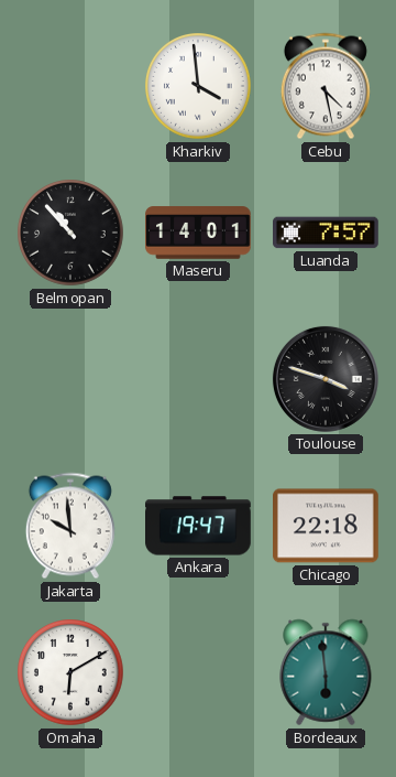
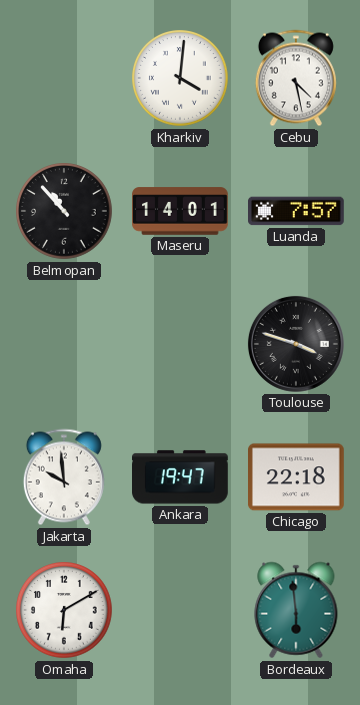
Kharkiv: 3:59 -> 4:01
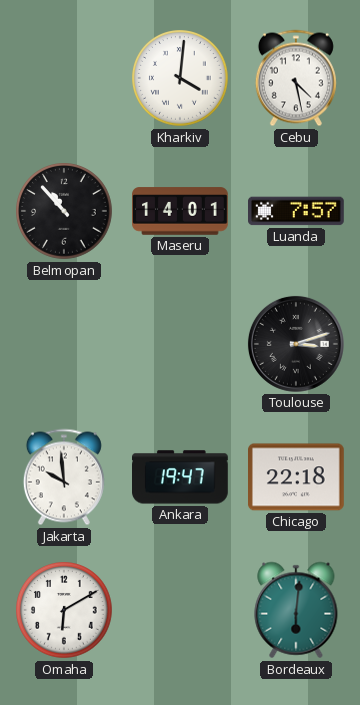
Toulouse: 3:48 -> 3:12
Bordeaux: 5:59 -> 6:01
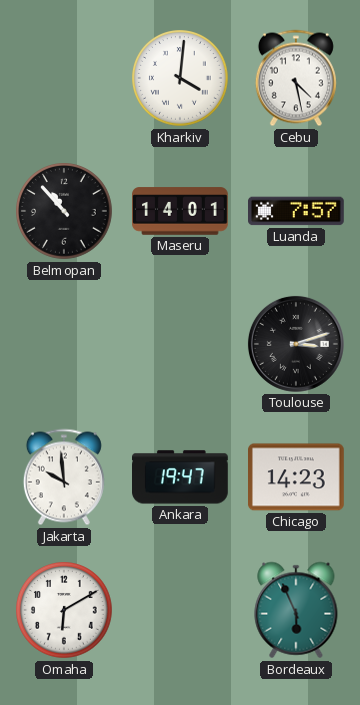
Chicago: 22:18 -> 14:23
Bordeaux: 6:01 -> 5:56
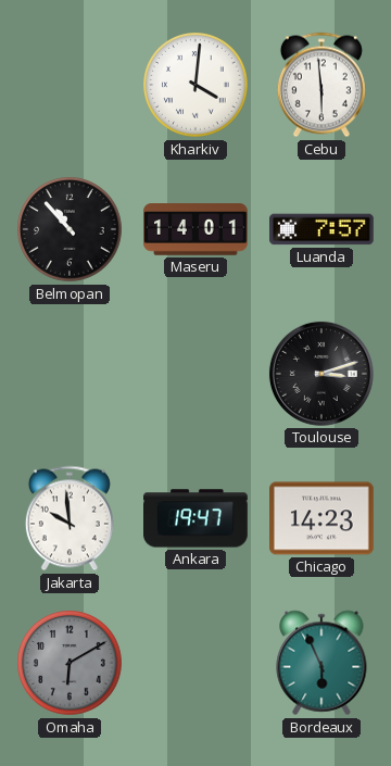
Cebu: 4:28 -> 5:59
Omaha dial: white -> grey
